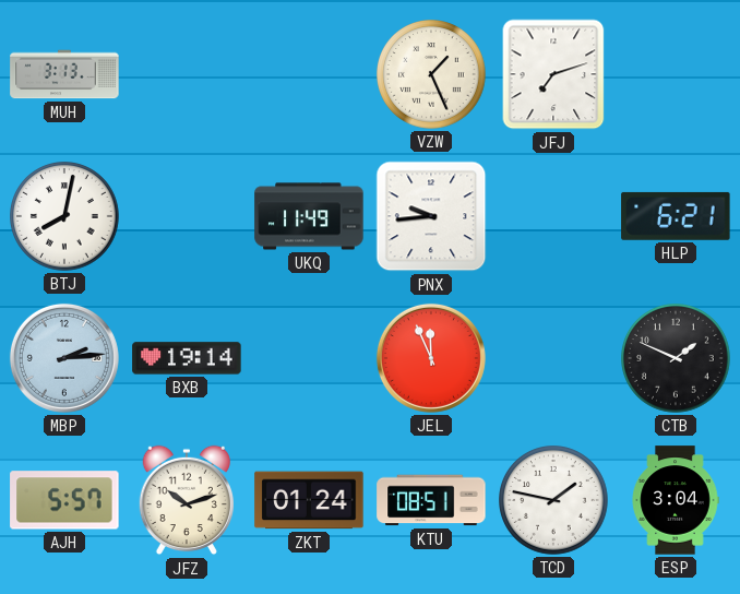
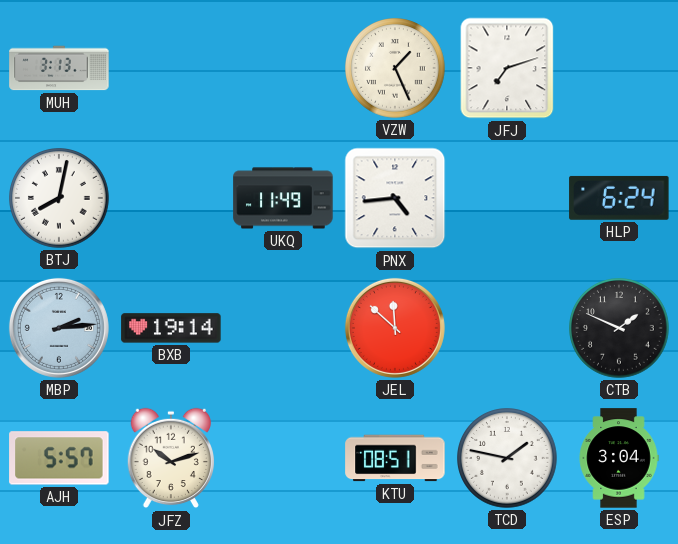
PNX: 9:44 -> 4:44
HLP: 6:21 -> 6:24
JEL: 11:56 -> 11:52
ZKT: 01:24 -> none
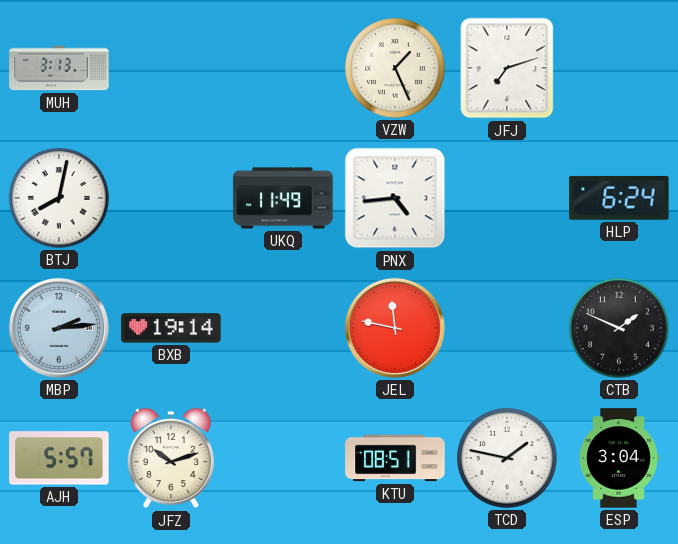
JEL: 11:52 -> 11:47
